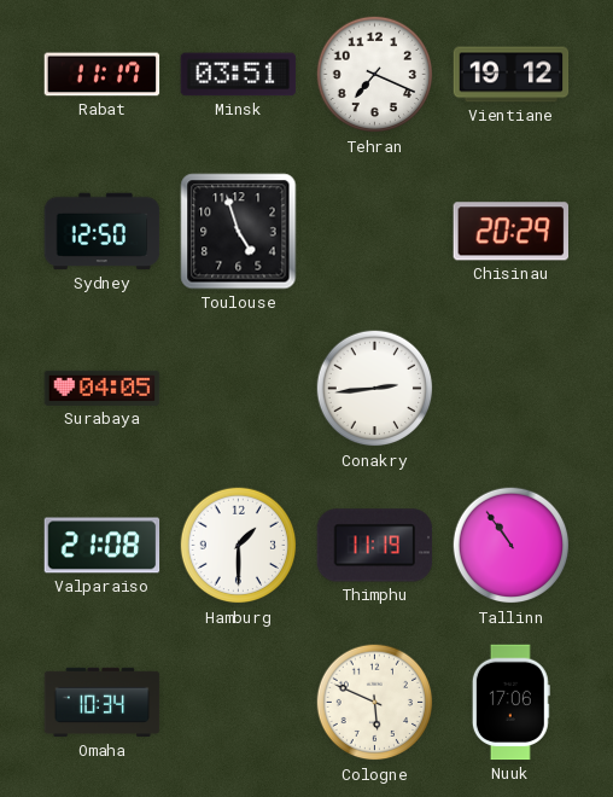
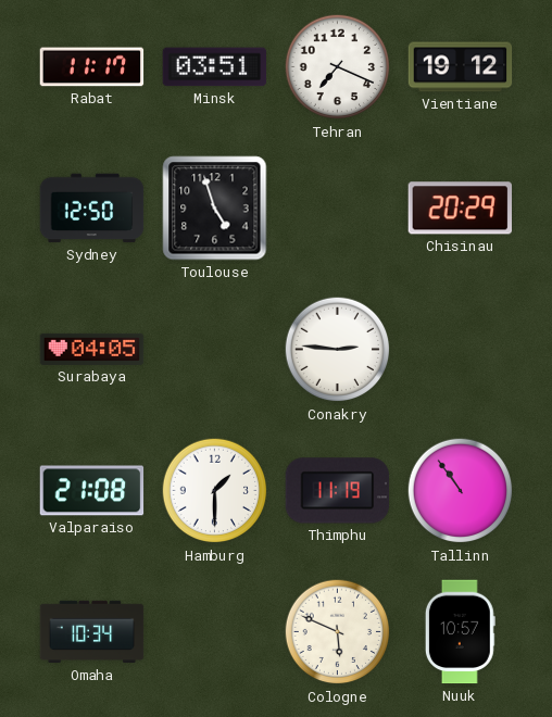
Conakry: 2:44 -> 2:46
Nuuk: 17:06 -> 10:57
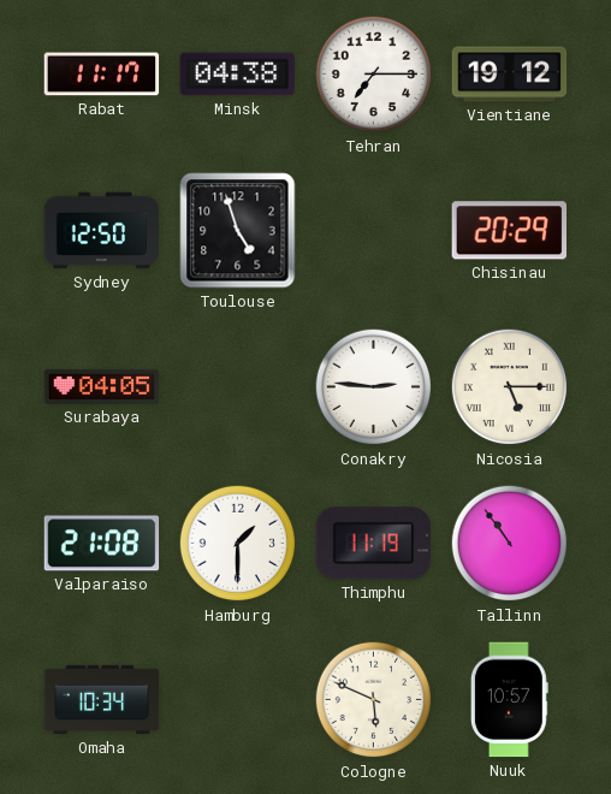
Minsk: 03:51 -> 04:38
Tehran: 7:19 -> 7:15
Nicosia: none -> 5:15
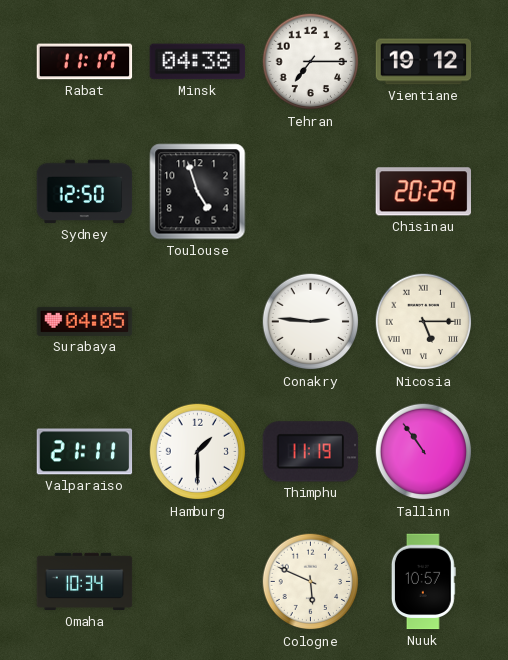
Valparaiso: 21:08 -> 21:11
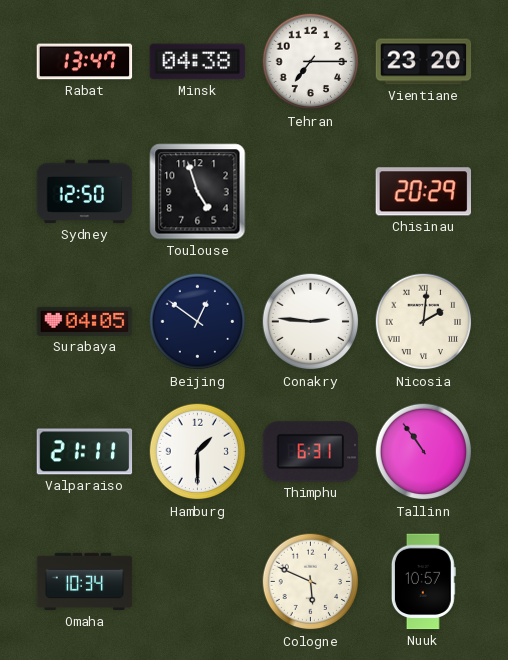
Rabat: 11:17 -> 13:47
Vientiane: 19:12 -> 23:20
Beijing: none -> 12:51
Nicosia: 5:15 -> 2:01
Thimphu: 11:19 -> 6:31
